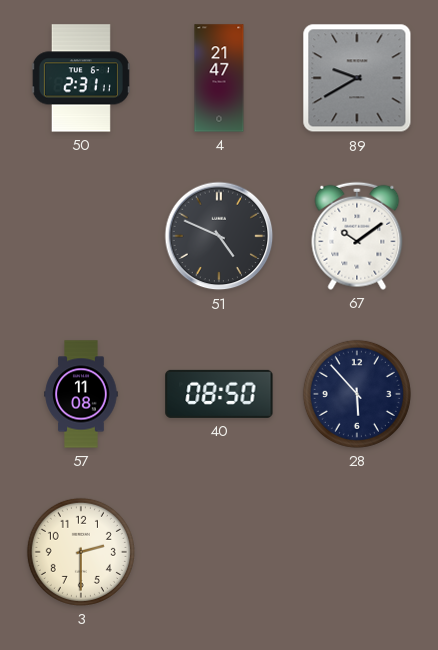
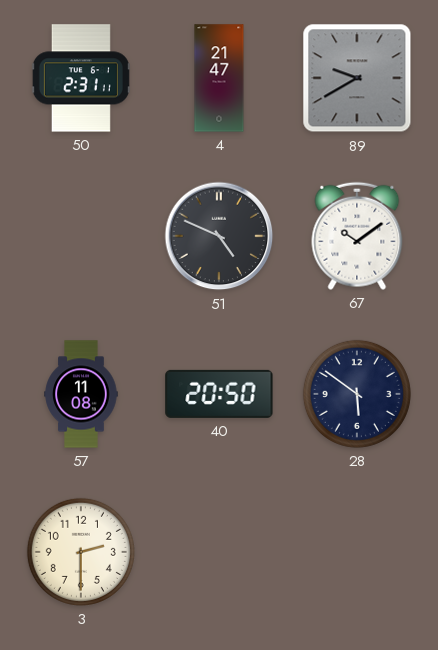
40: 08:50 -> 20:50
28: 5:53 -> 5:51
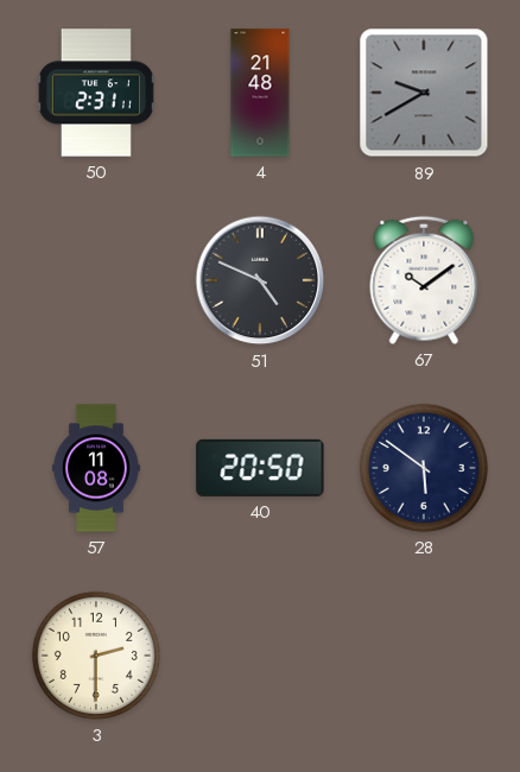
4: 21:47 -> 21:48
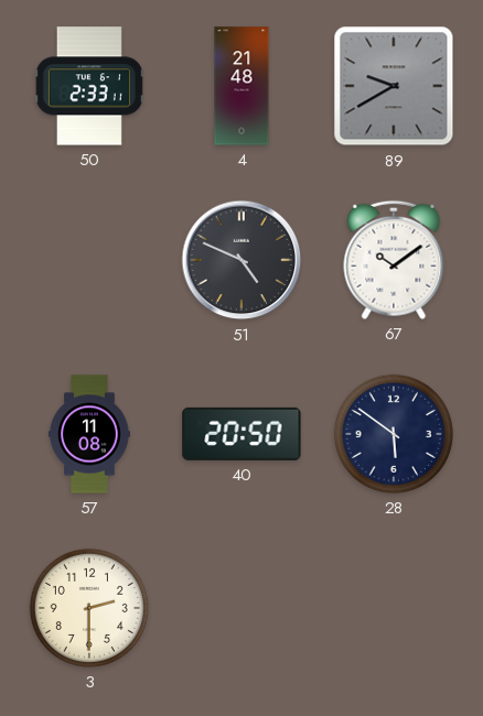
50: 2:31 -> 2:33
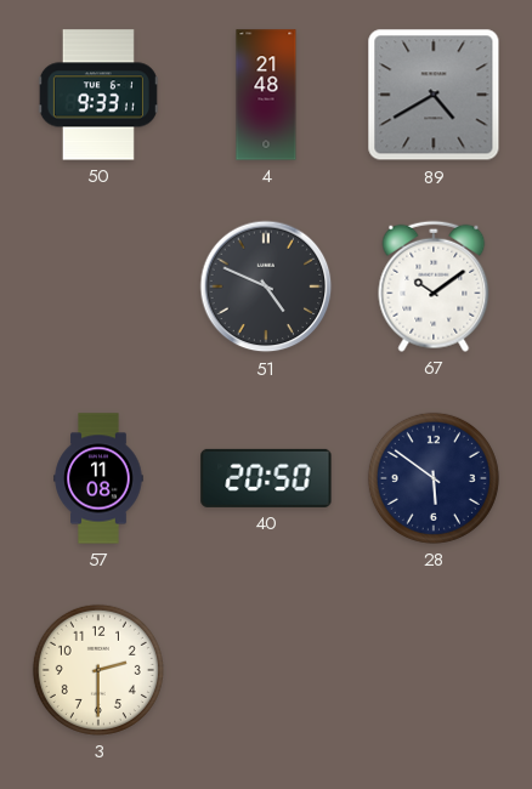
50: 2:33 -> 9:33
89: 9:40 -> 4:40
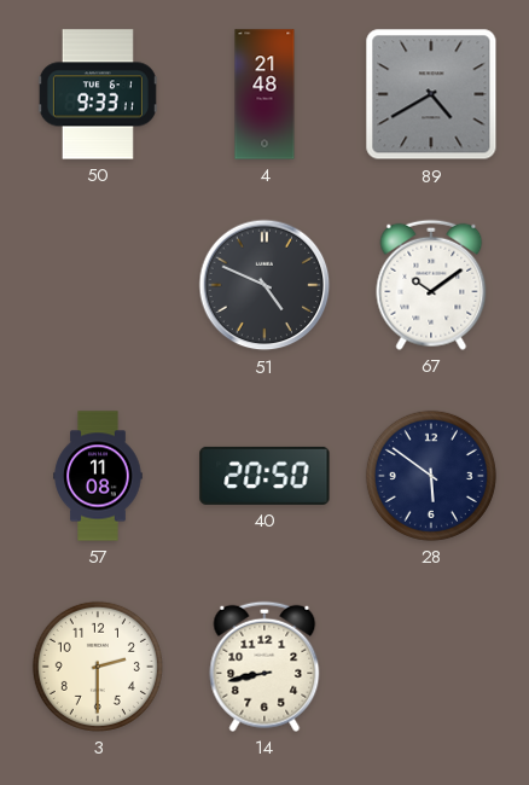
14: none -> 8:43
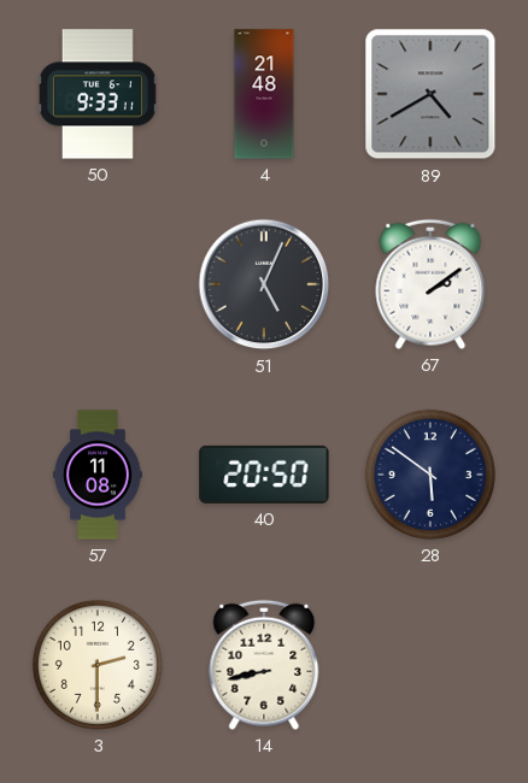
51: 4:49 -> 5:04
67: 10:09 -> 2:09
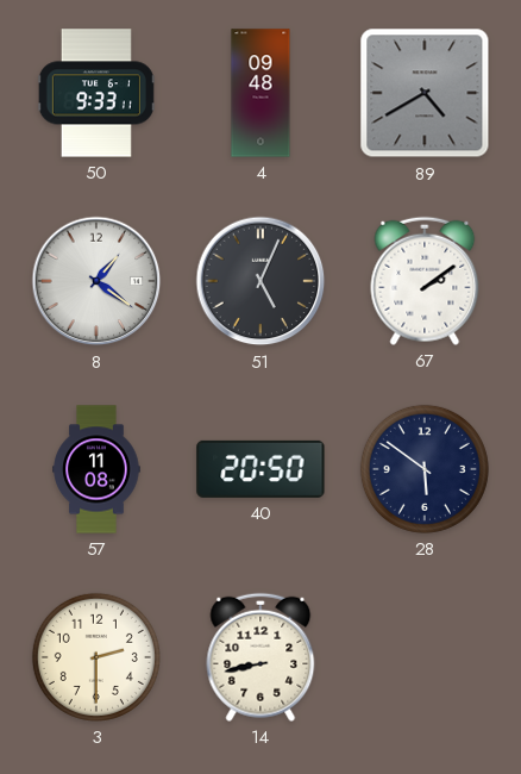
4: 21:48 -> 09:48
8: none -> 1:21
